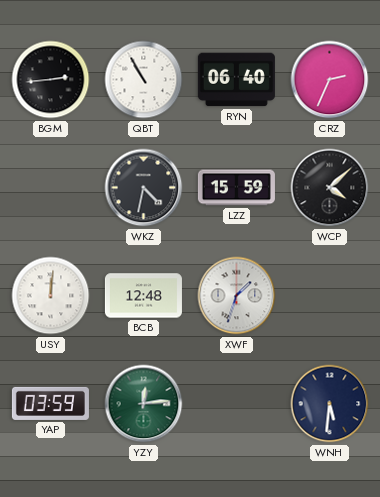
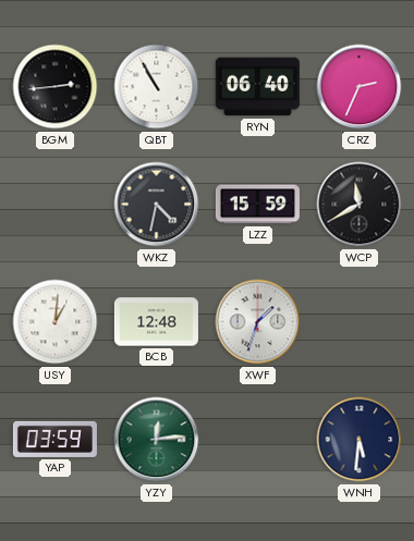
WCP: 4:08 -> 11:40
USY: 12:01 -> 1:01
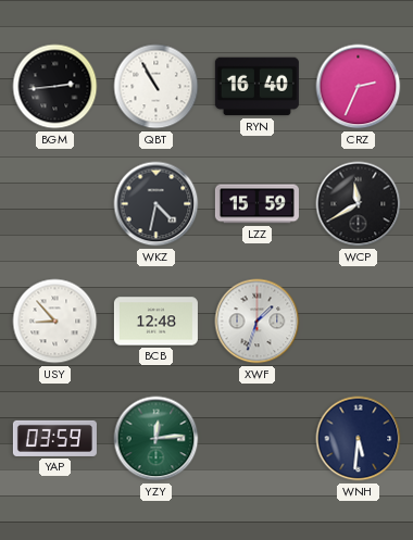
RYN: 06:40 -> 16:40
USY: 1:01 -> 8:53
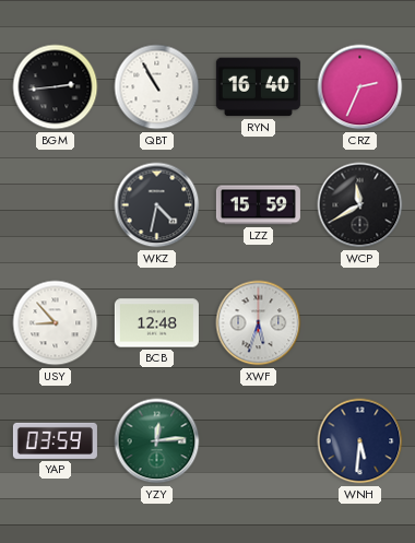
XWF: 1:33 -> 5:33
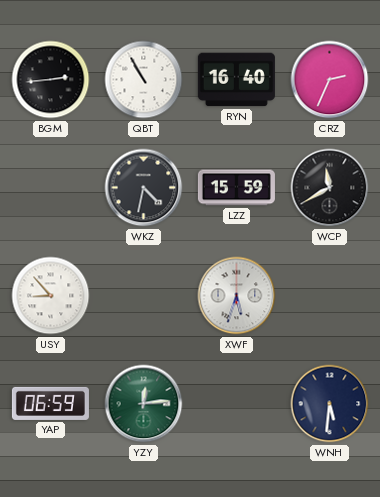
BCB: 12:48 -> none
YAP: 03:59 -> 06:59
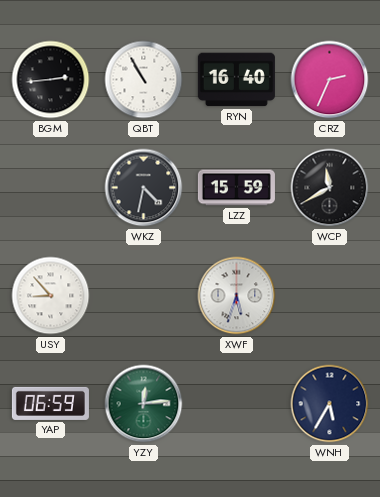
WNH: 5:31 -> 5:35
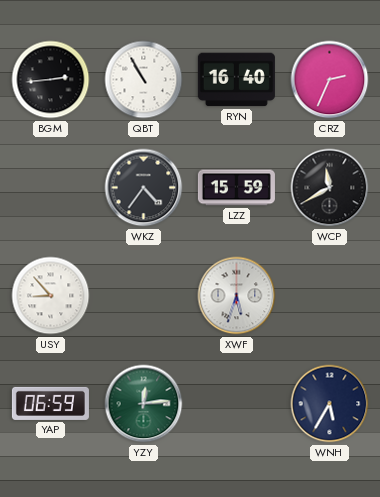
WKZ: 4:32 -> 4:36
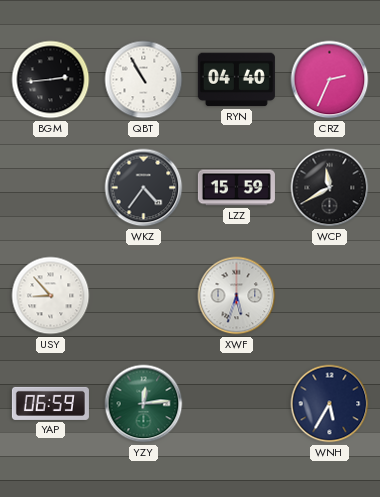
RYN: 16:40 -> 04:40
